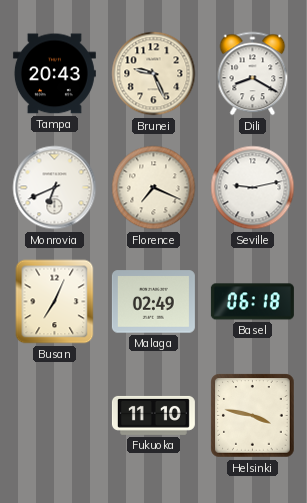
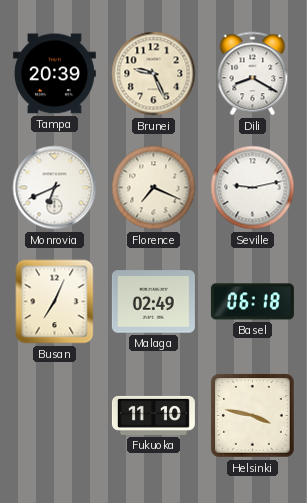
Tampa: 20:43 -> 20:39
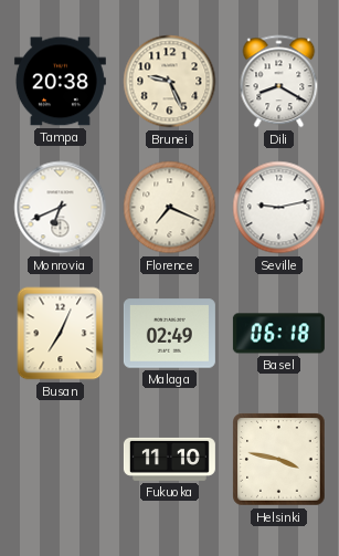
Tampa: 20:39 -> 20:38
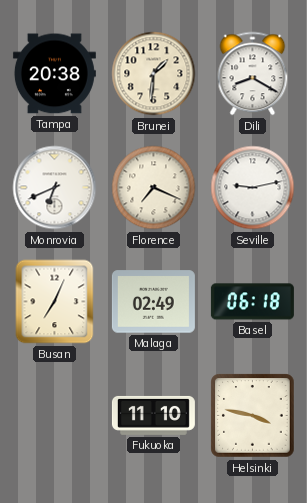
Brunei: 9:26 -> 1:31
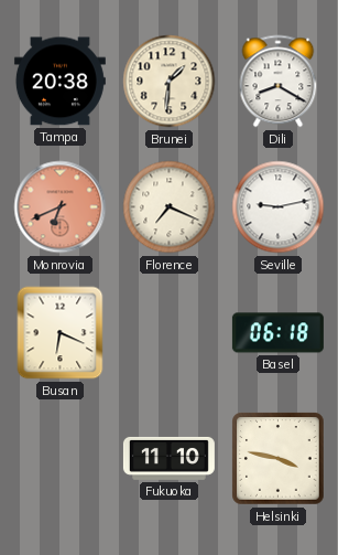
Monrovia dial: white -> salmon
Busan: 7:04 -> 6:19
Malaga: 02:49 -> none
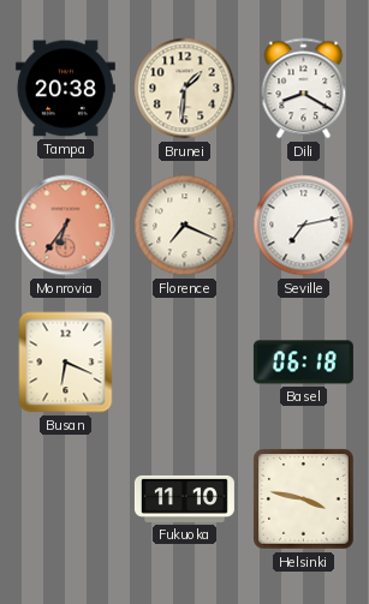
Monrovia: 6:41 -> 6:36
Seville: 9:13 -> 7:13
